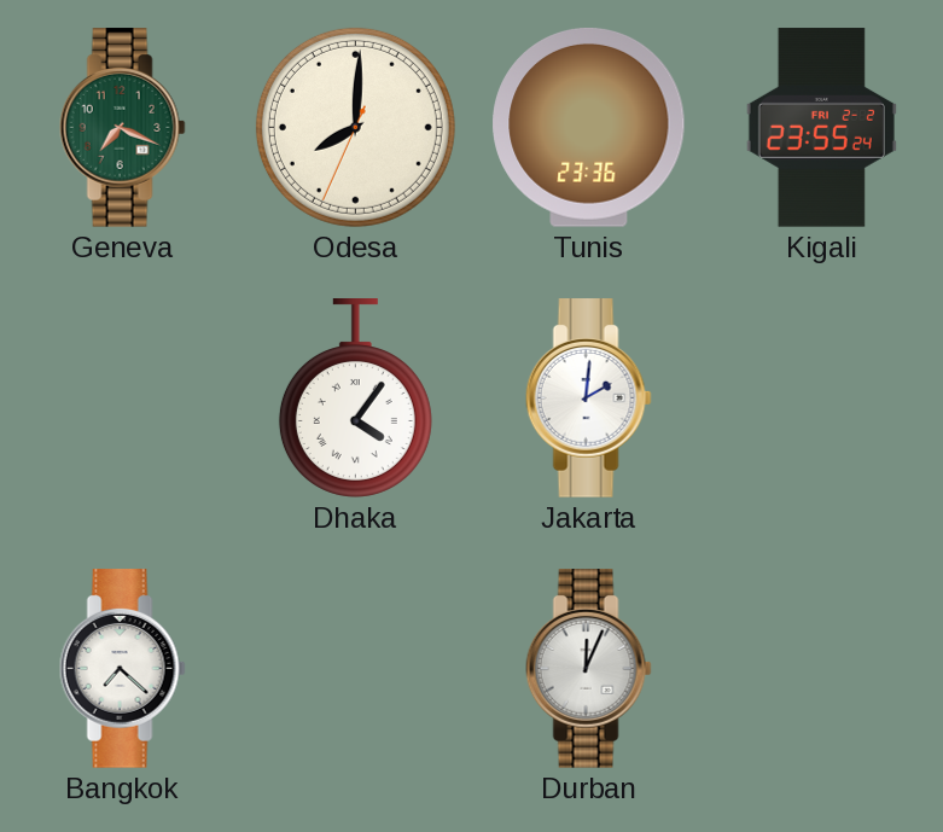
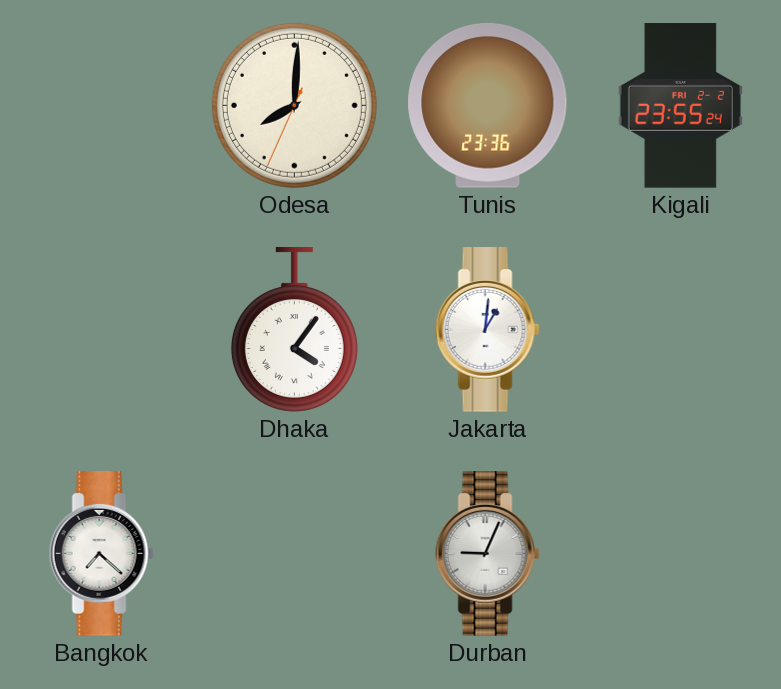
Geneva: 7:19 -> none
Jakarta: 2:01 -> 1:01
Durban: 12:04 -> 9:04
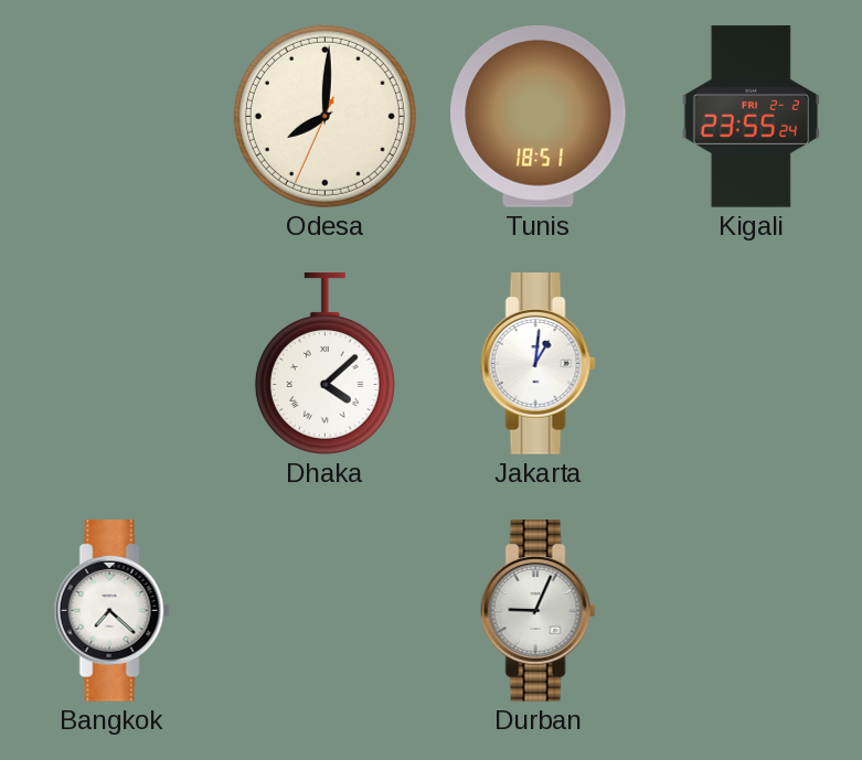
Tunis: 23:36 -> 18:51
Dhaka: 4:06 -> 4:08
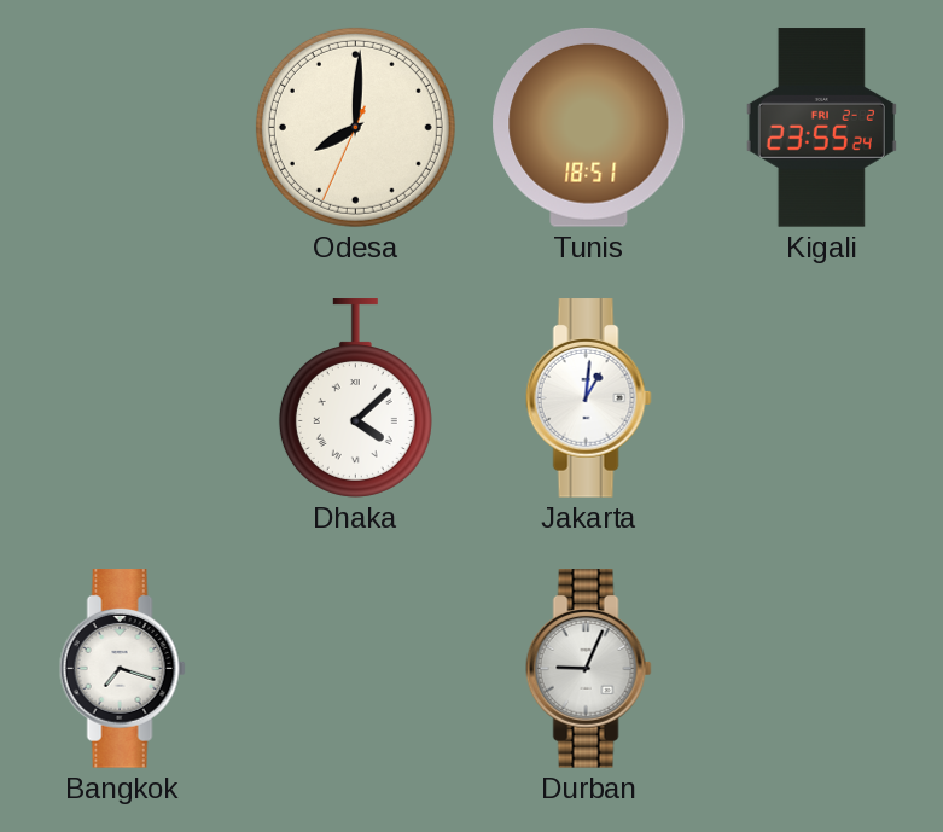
Bangkok: 7:22 -> 7:18
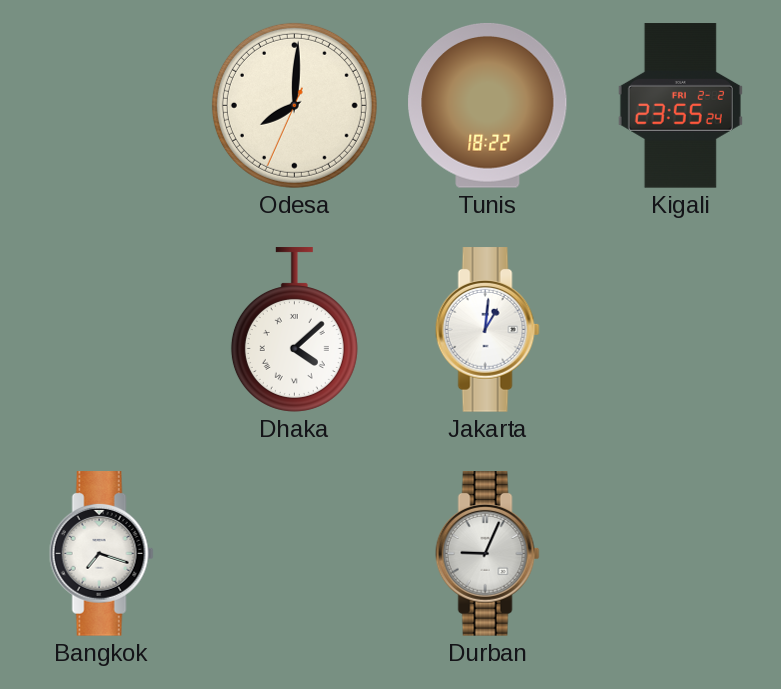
Tunis: 18:51 -> 18:22
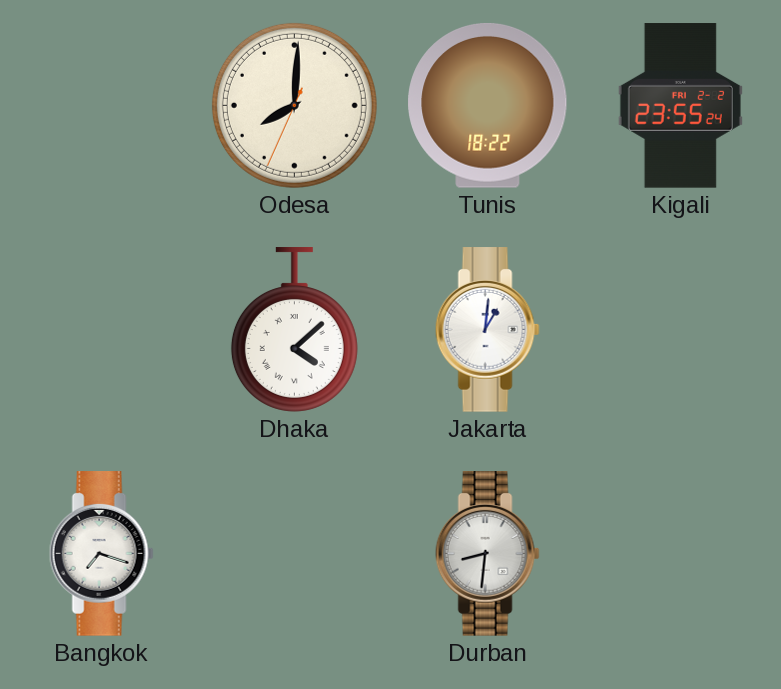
Durban: 9:04 -> 8:31
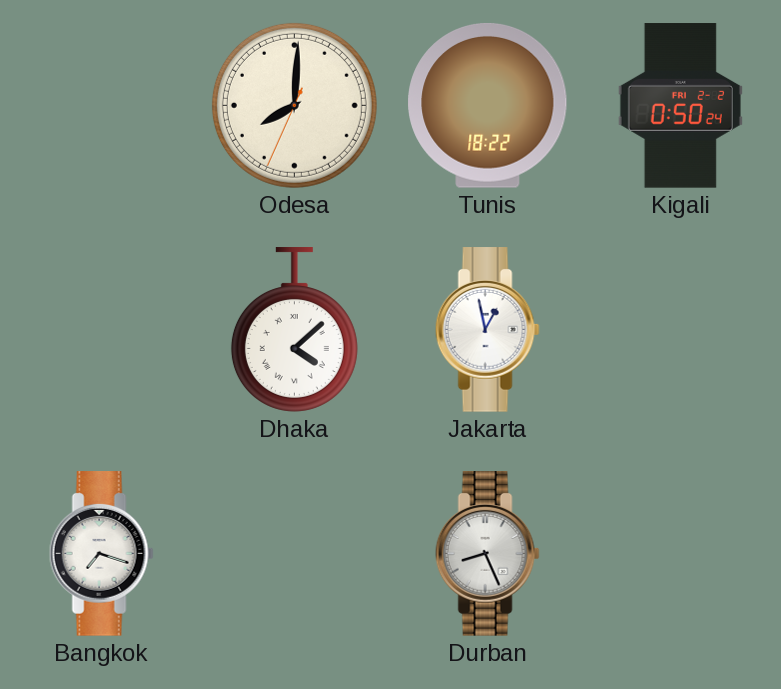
Kigali: 23:55 -> 0:50
Jakarta: 1:01 -> 12:58
Durban: 8:31 -> 8:26
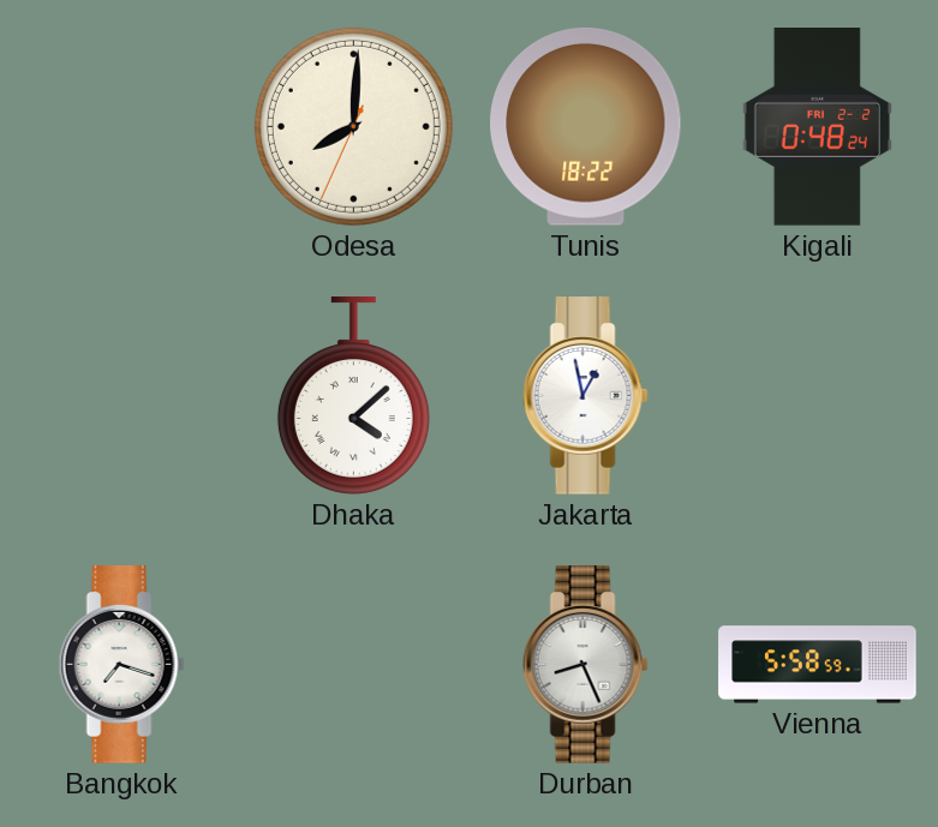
Kigali: 0:50 -> 0:48
Vienna: none -> 5:58
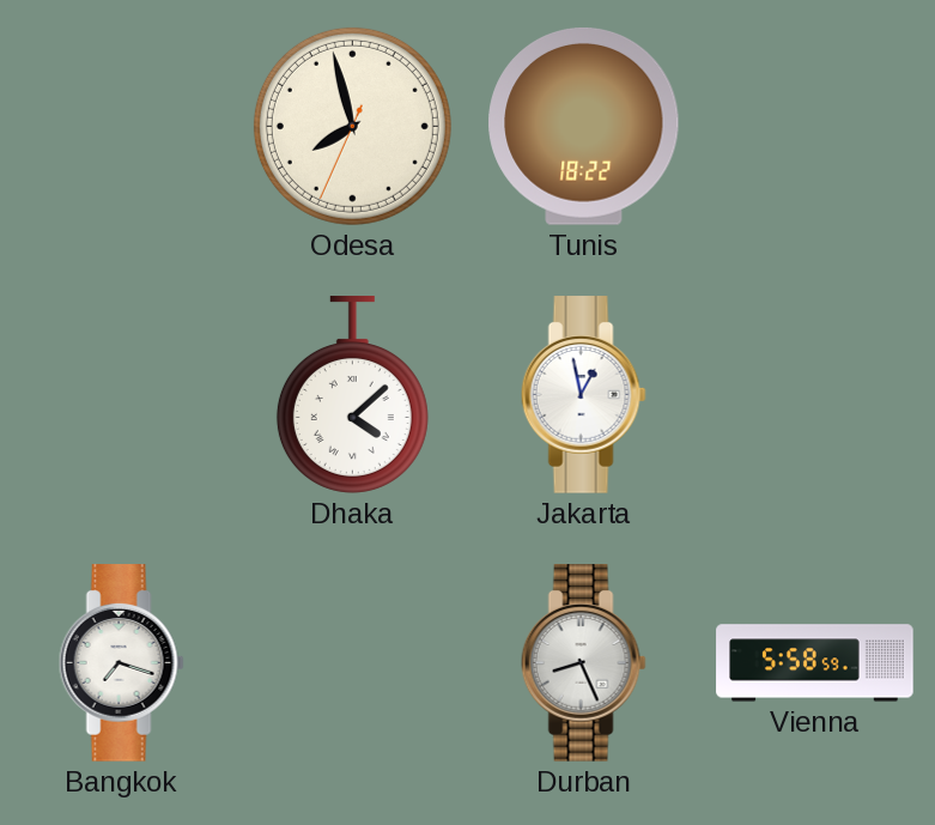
Odesa: 8:00 -> 7:57
Kigali: 0:48 -> none
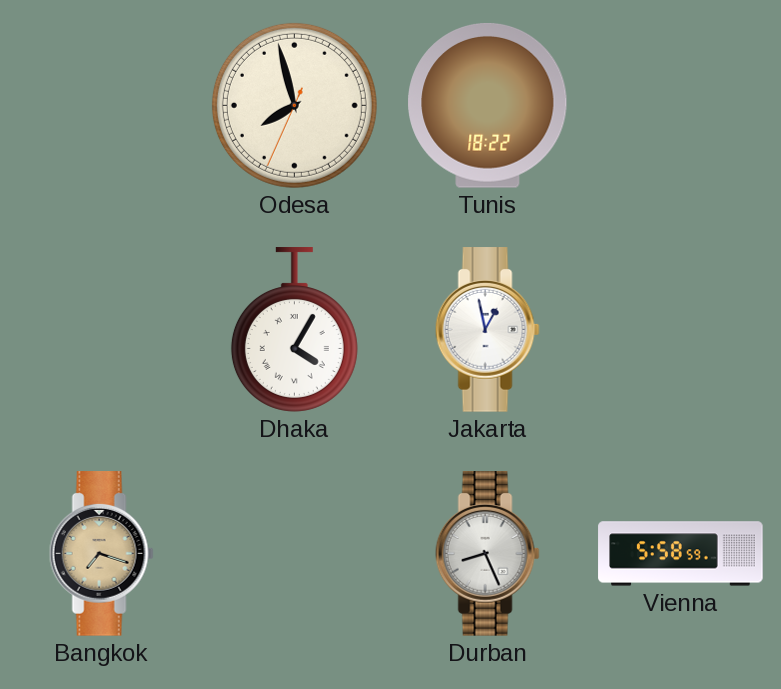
Dhaka: 4:08 -> 4:05
Bangkok dial: white -> champagne
